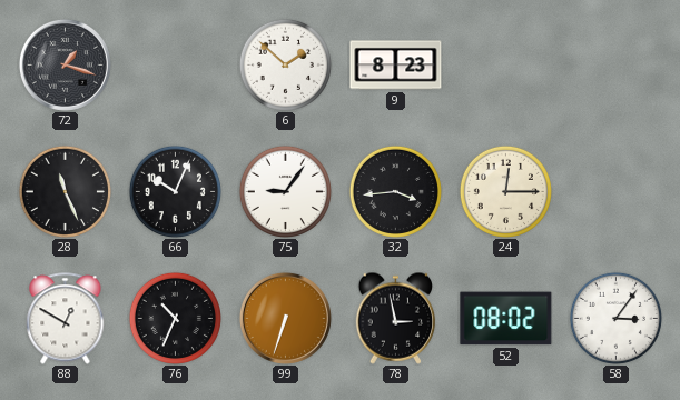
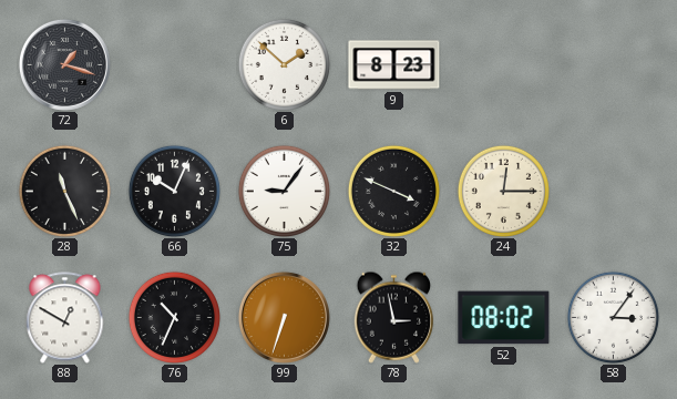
32: 3:44 -> 3:49
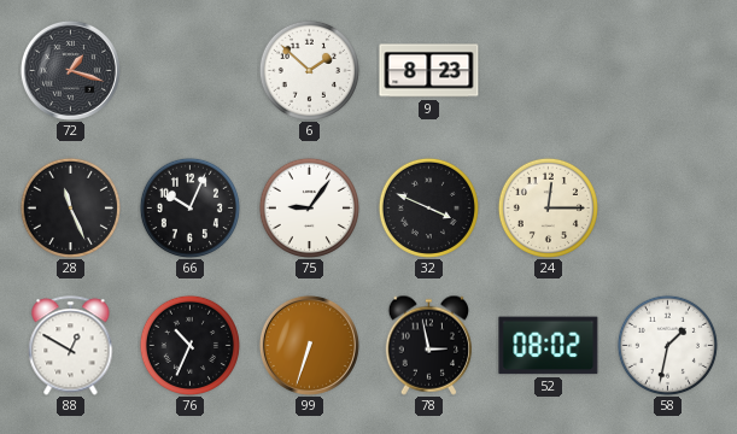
58: 3:06 -> 1:32
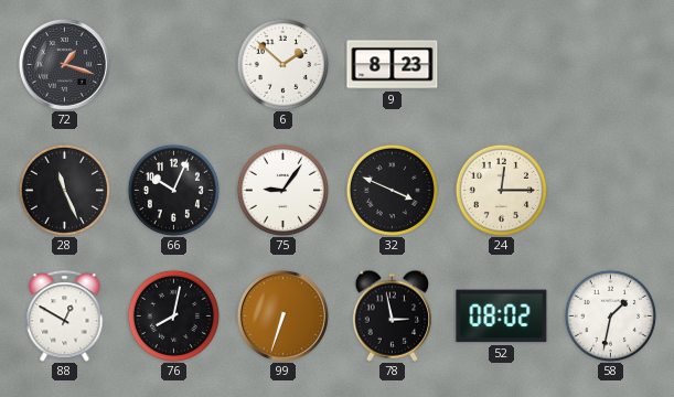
76: 10:34 -> 8:02
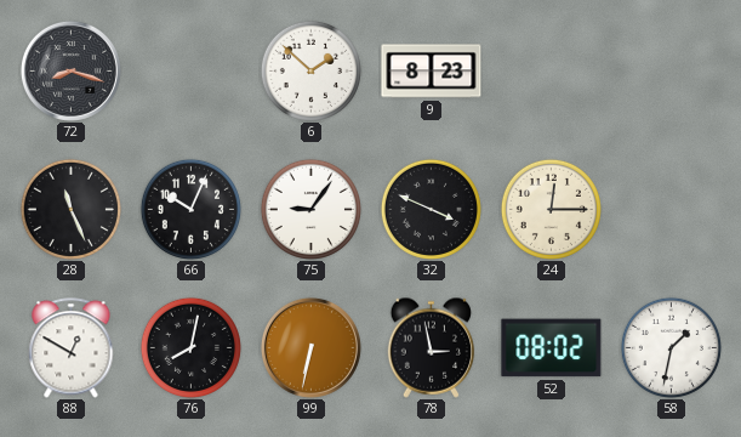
72: 1:18 -> 8:18
99: 6:33 -> 6:32
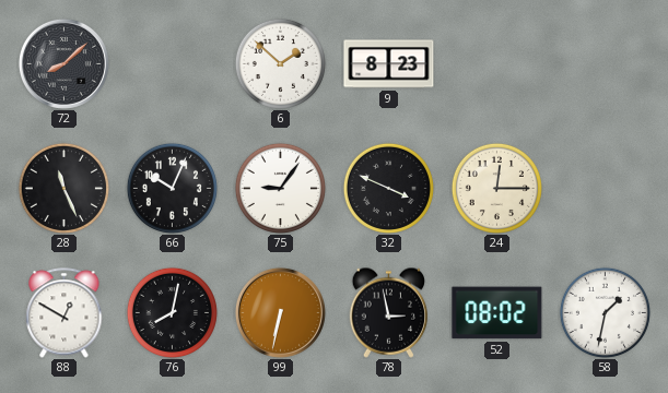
72: 8:18 -> 8:08
